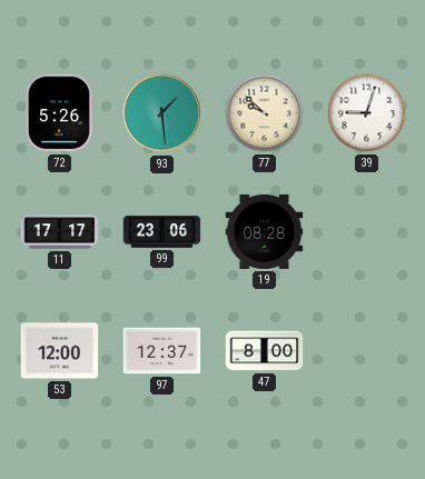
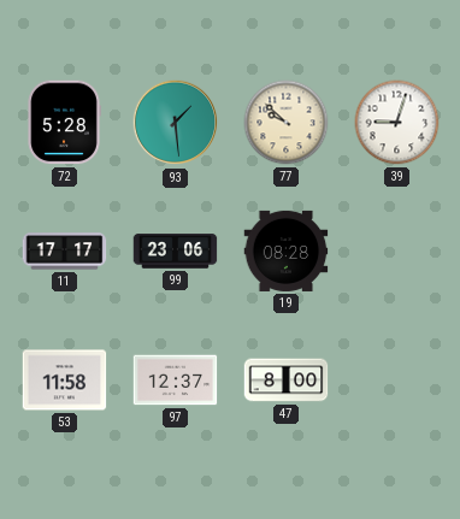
72: 5:26 -> 5:28
53: 12:00 -> 11:58
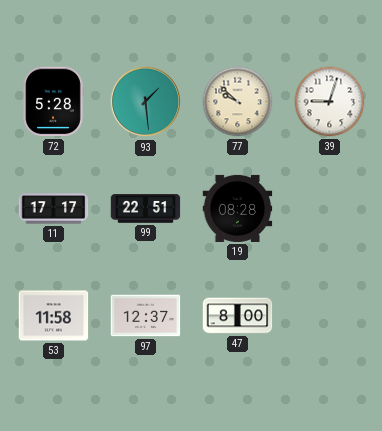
99: 23:06 -> 22:51
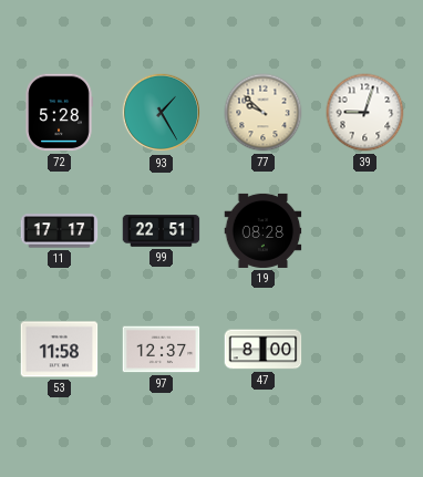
93: 1:29 -> 1:25
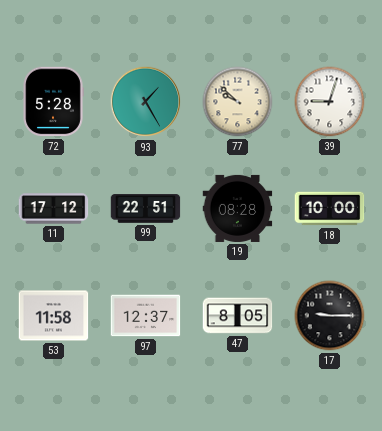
11: 17:17 -> 17:12
18: none -> 10:00
47: 8:00 -> 8:05
17: none -> 9:15
